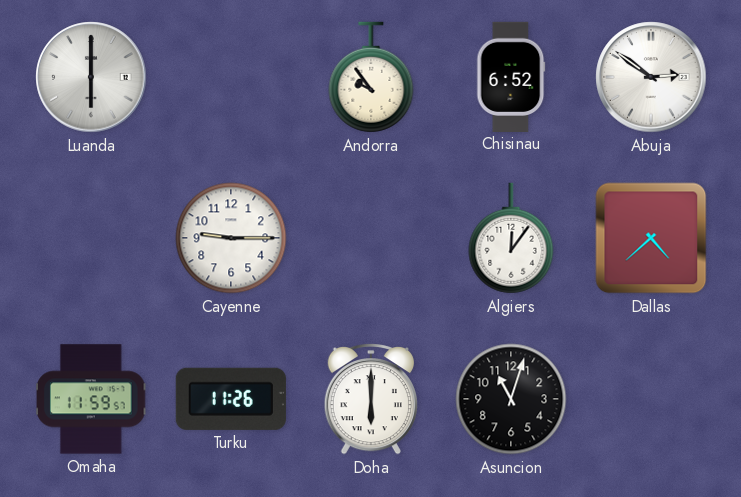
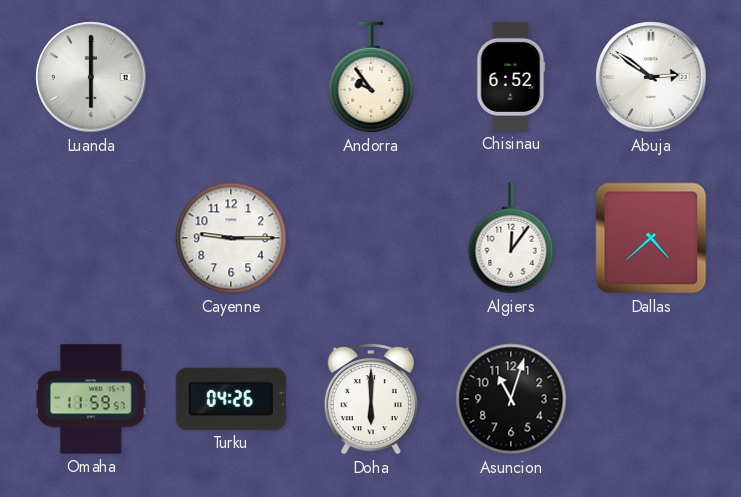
Turku: 11:26 -> 04:26
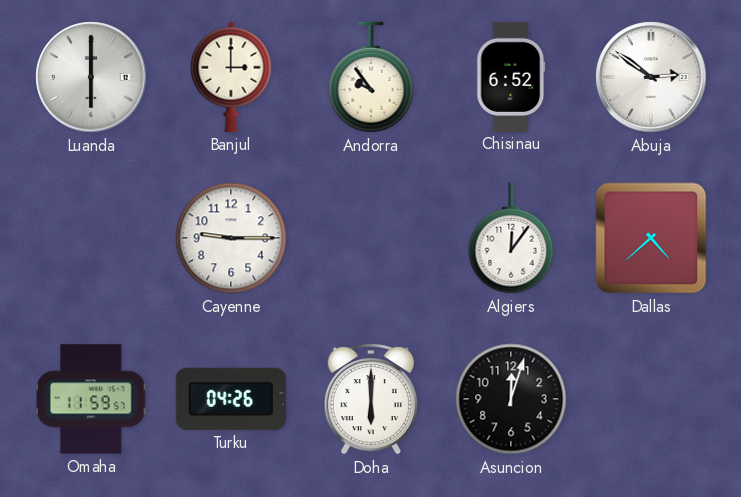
Banjul: none -> 3:00
Asuncion: 11:03 -> 12:03
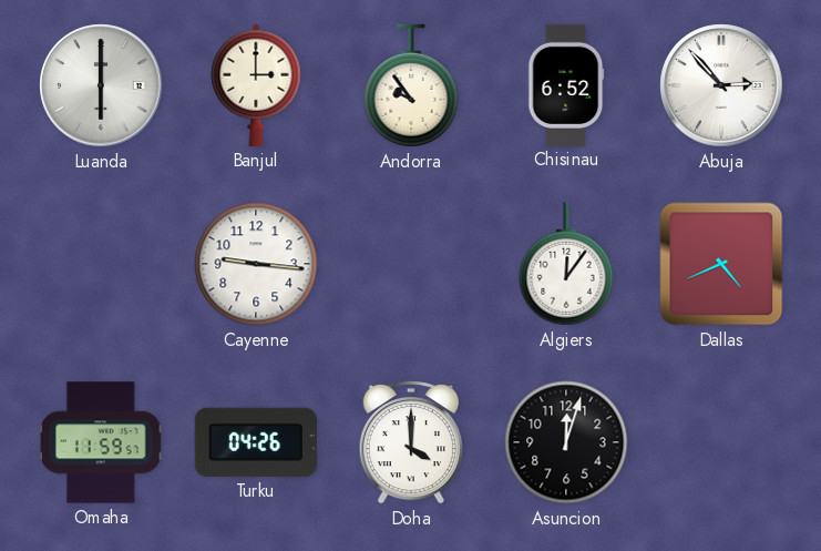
Abuja: 2:51 -> 2:53
Cayenne: 9:15 -> 9:16
Dallas: 4:38 -> 4:41
Doha: 6:00 -> 4:00
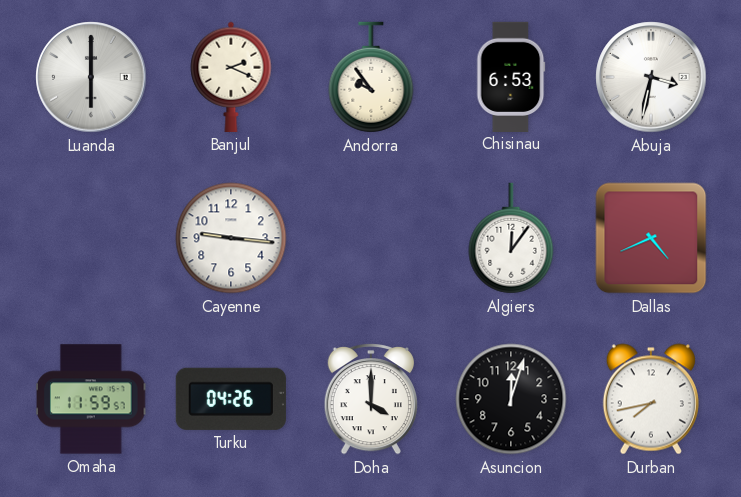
Banjul: 3:00 -> 2:19
Chisinau: 6:52 -> 6:53
Abuja: 2:53 -> 3:32
Durban: none -> 7:43
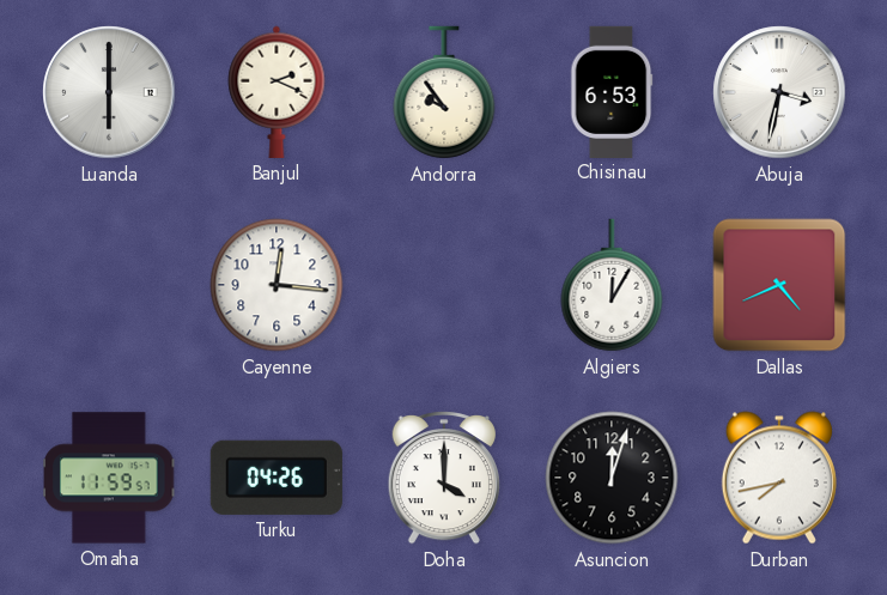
Cayenne: 9:16 -> 12:16
Algiers: 12:06 -> 12:05
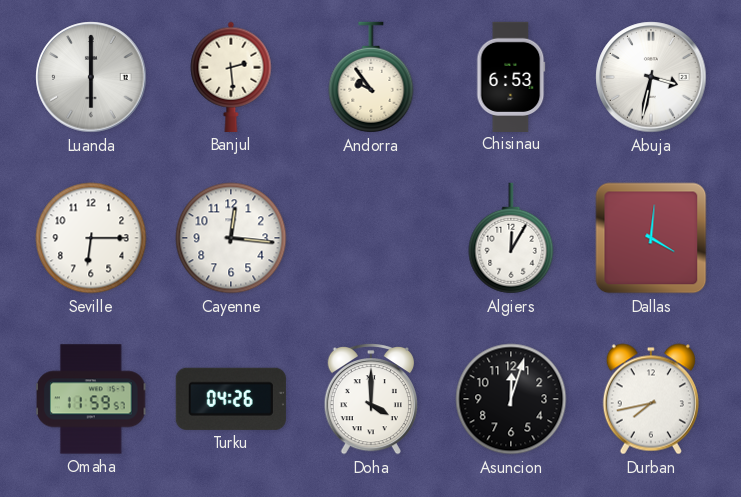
Banjul: 2:19 -> 2:29
Seville: none -> 6:15
Dallas: 4:41 -> 4:01
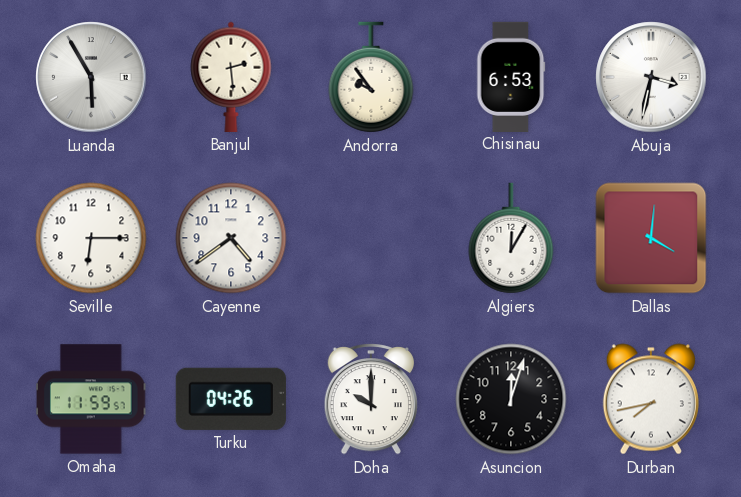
Luanda: 6:00 -> 5:55
Cayenne: 12:16 -> 4:39
Doha: 4:00 -> 10:00
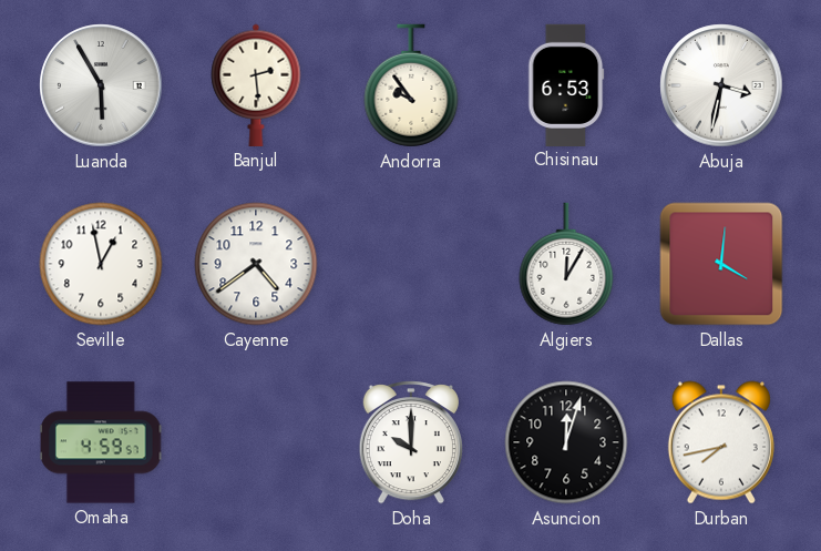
Seville: 6:15 -> 12:58
Omaha: 11:59 -> 4:59
Turku: 04:26 -> none
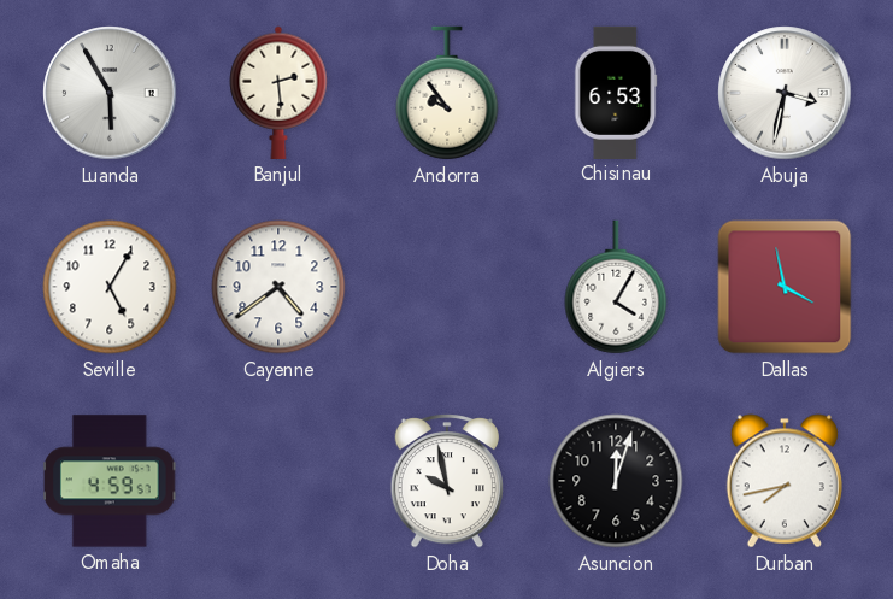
Seville: 12:58 -> 5:05
Algiers: 12:05 -> 4:05
Dallas: 4:01 -> 3:58
Doha: 10:00 -> 9:58
